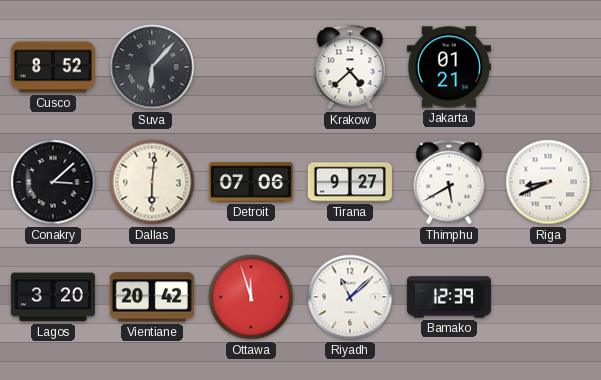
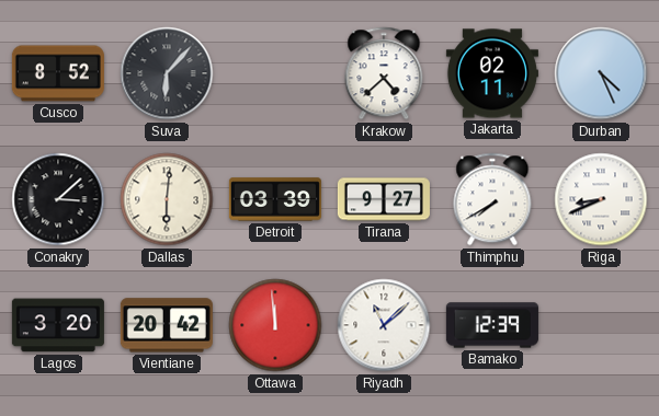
Jakarta: 01:21 -> 02:11
Durban: none -> 4:26
Detroit: 07:06 -> 03:39
Thimphu: 5:40 -> 7:40
Ottawa: 11:57 -> 11:59
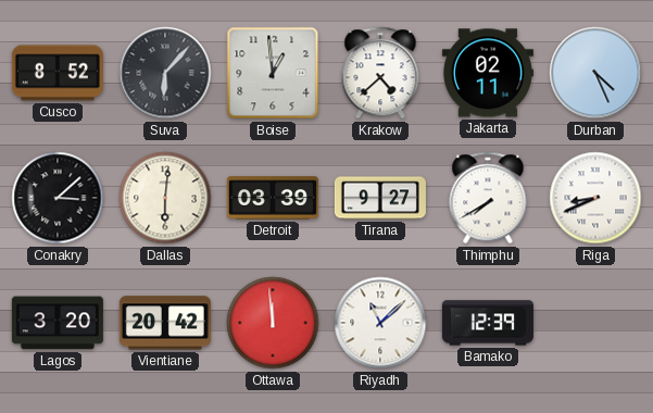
Boise: none -> 12:59
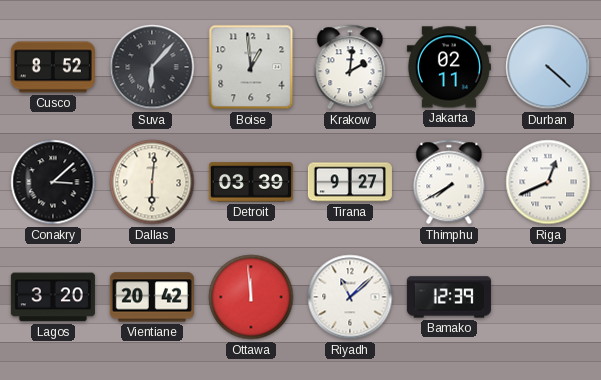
Krakow: 4:38 -> 2:01
Durban: 4:26 -> 4:22
Riga: 8:41 -> 12:41
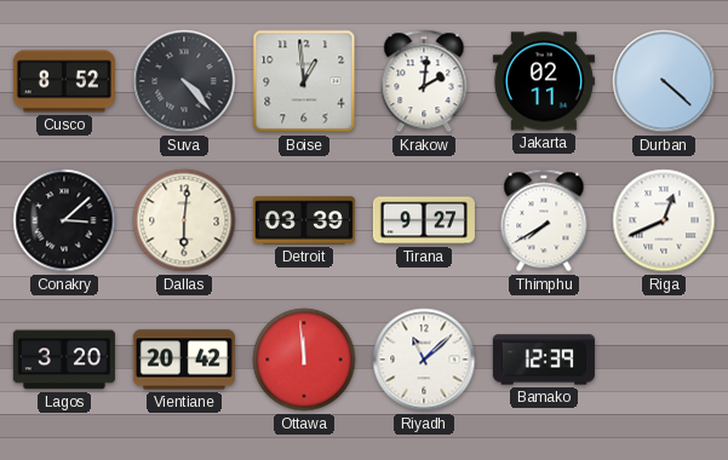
Suva: 6:07 -> 4:23
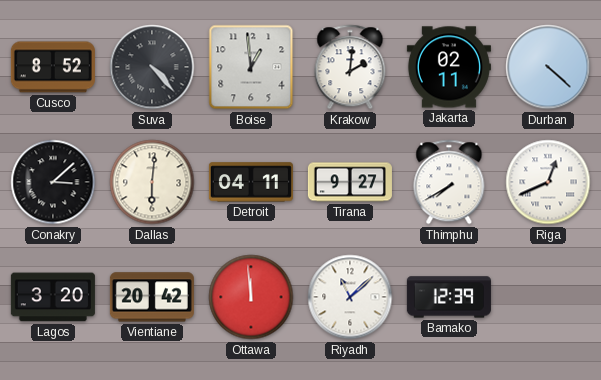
Detroit: 03:39 -> 04:11
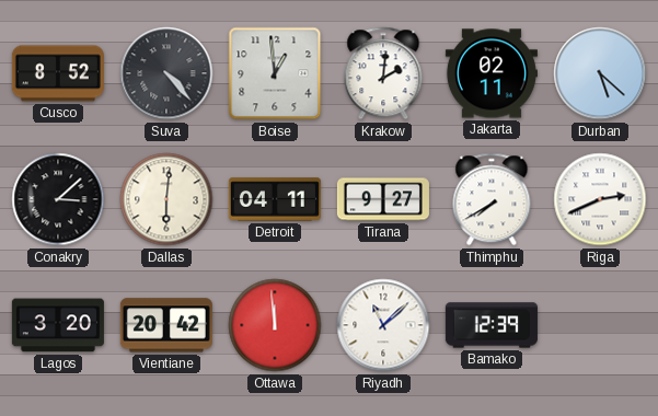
Durban: 4:22 -> 5:22
Riga: 12:41 -> 2:41
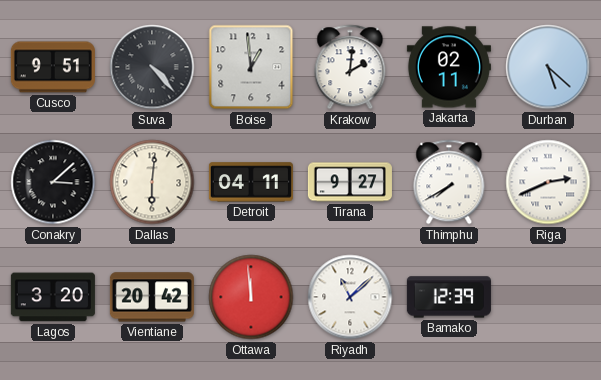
Cusco: 8:52 -> 9:51
